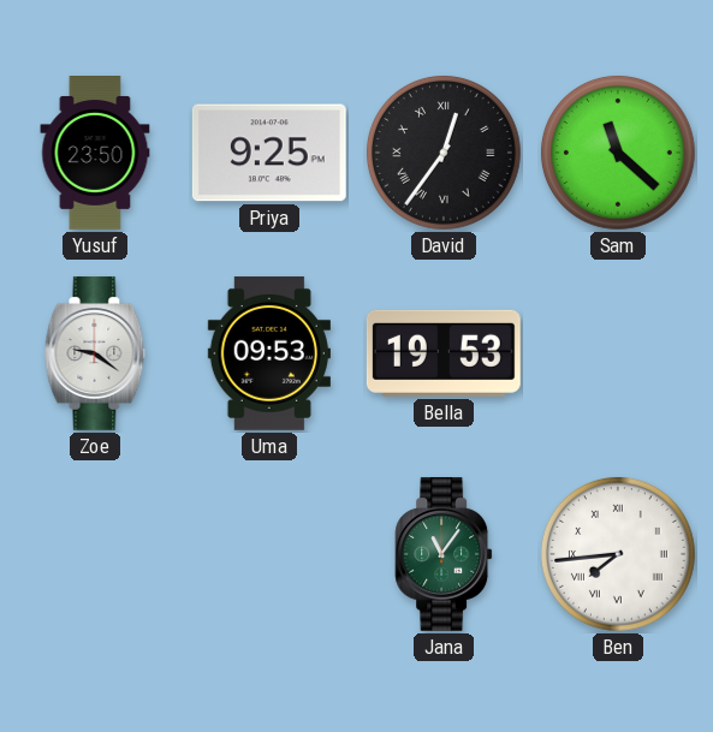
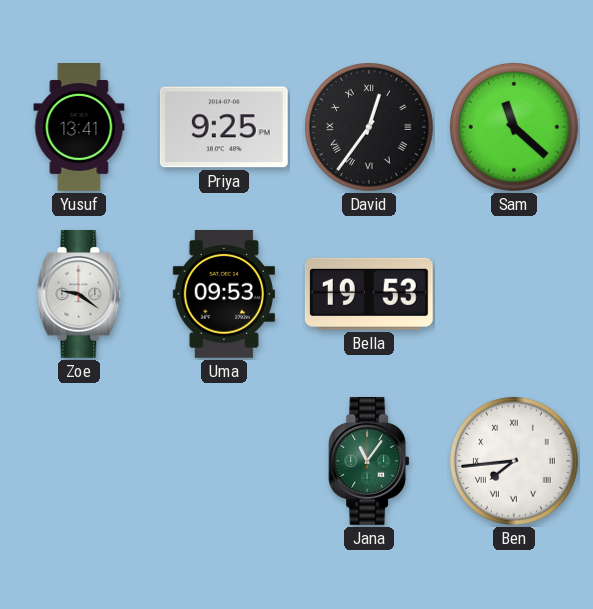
Yusuf: 23:50 -> 13:41
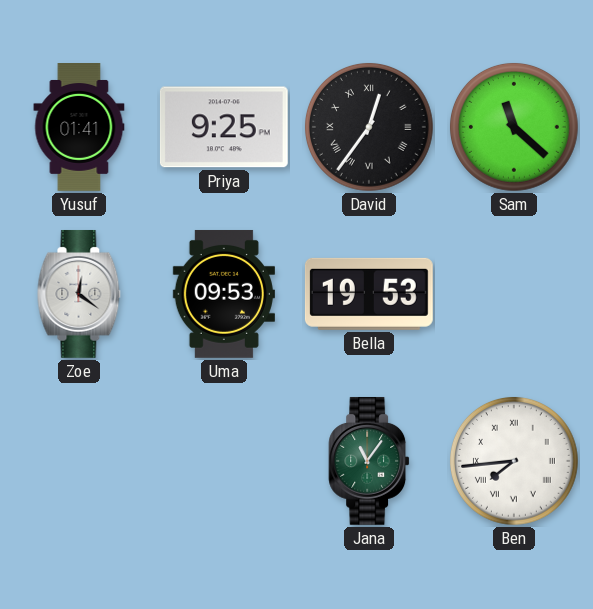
Yusuf: 13:41 -> 01:41
Zoe: 9:21 -> 12:21
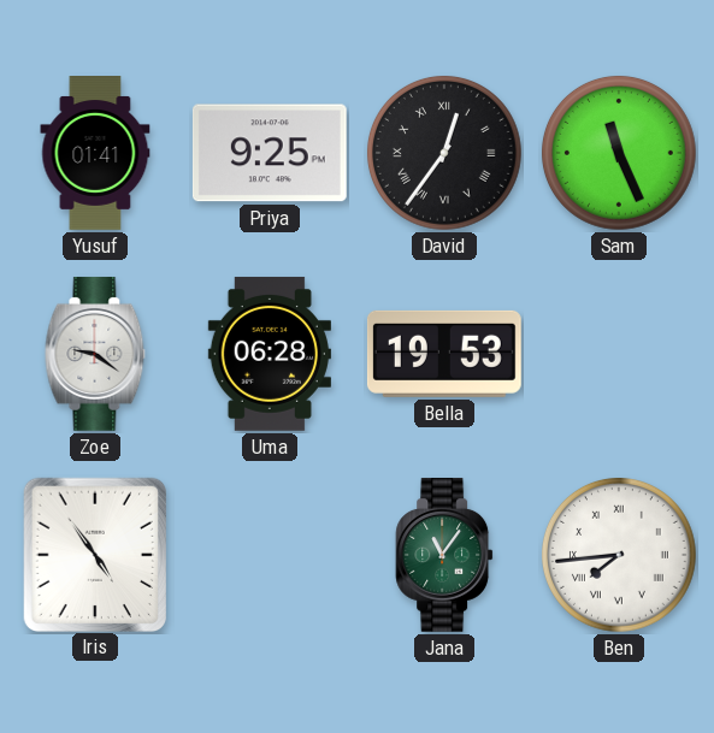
Sam: 11:22 -> 11:26
Zoe: 12:21 -> 9:21
Uma: 09:53 -> 06:28
Iris: none -> 4:54
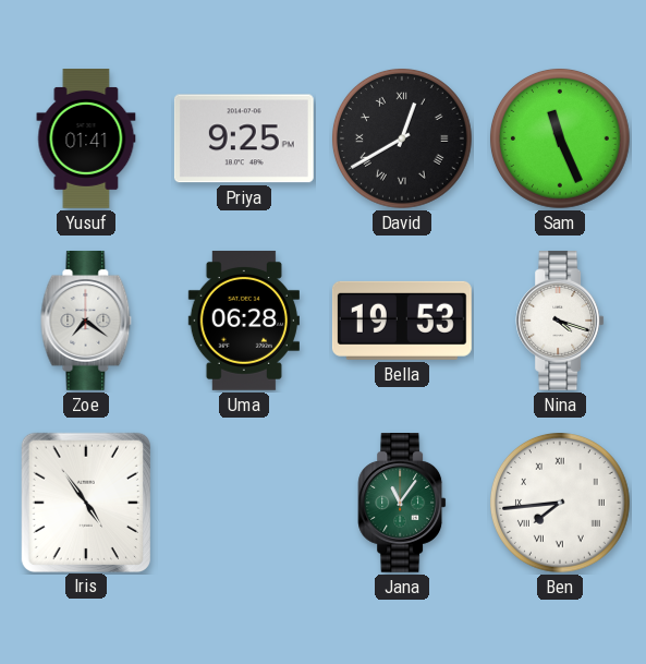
David: 12:36 -> 12:40
Zoe: 9:21 -> 7:21
Nina: none -> 4:18
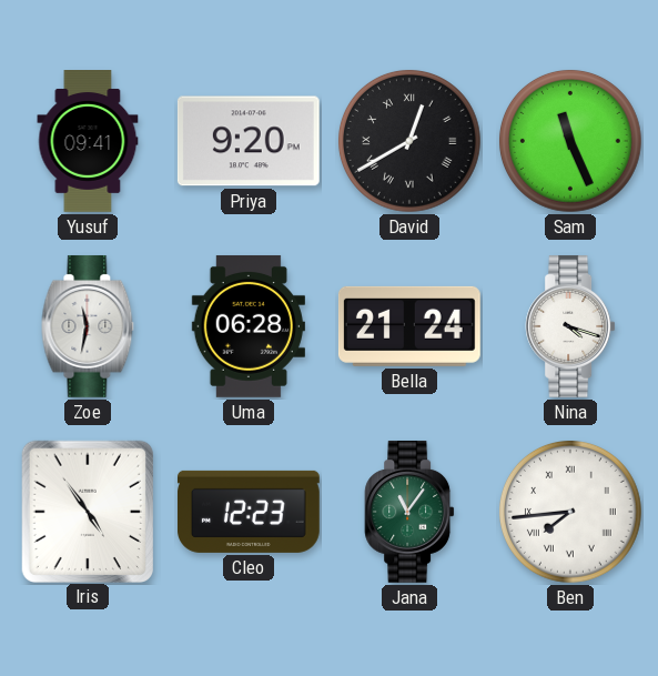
Yusuf: 01:41 -> 09:41
Priya: 9:25 -> 9:20
Zoe: 7:21 -> 11:32
Bella: 19:53 -> 21:24
Cleo: none -> 12:23
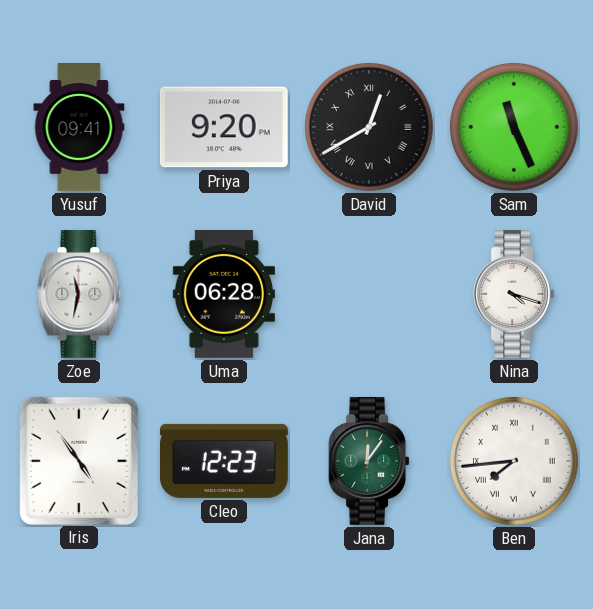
Bella: 21:24 -> none
Jana: 11:06 -> 12:06
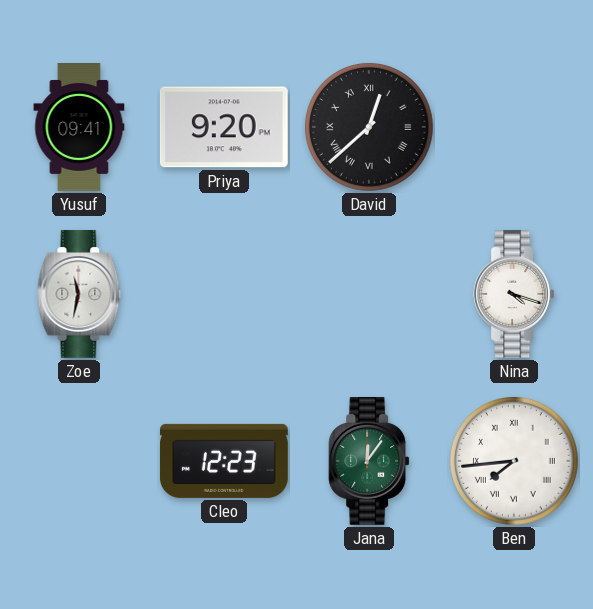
David: 12:40 -> 12:38
Sam: 11:26 -> none
Uma: 06:28 -> none
Iris: 4:54 -> none
